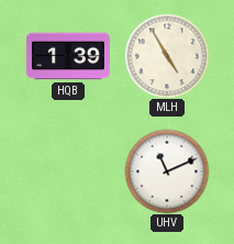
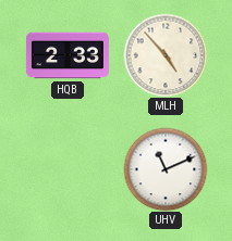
HQB: 1:39 -> 2:33
MLH: 4:55 -> 4:53
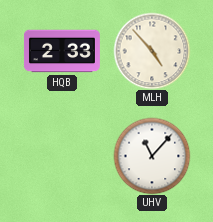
UHV: 11:11 -> 11:07
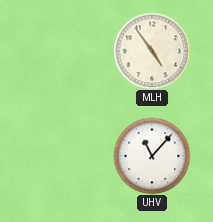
HQB: 2:33 -> none
MLH: 4:53 -> 4:54
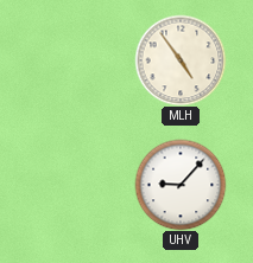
UHV: 11:07 -> 9:07
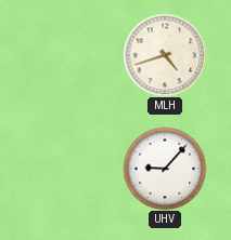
MLH: 4:54 -> 4:42
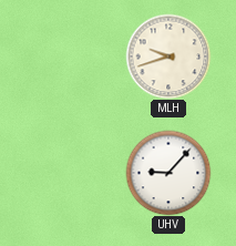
MLH: 4:42 -> 9:42
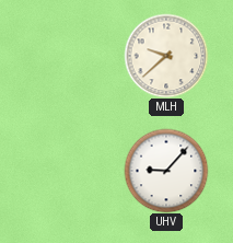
MLH: 9:42 -> 9:38
